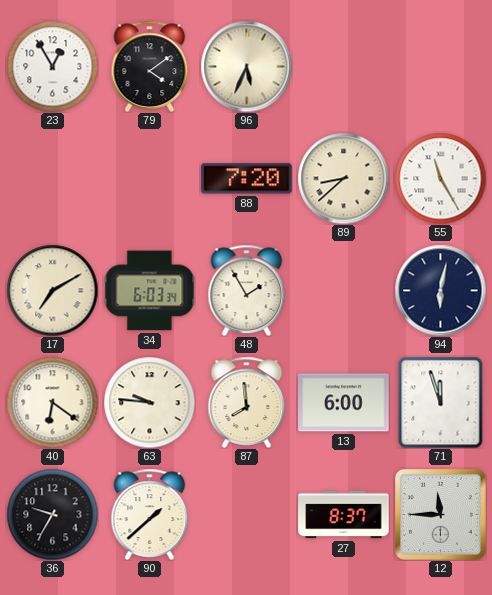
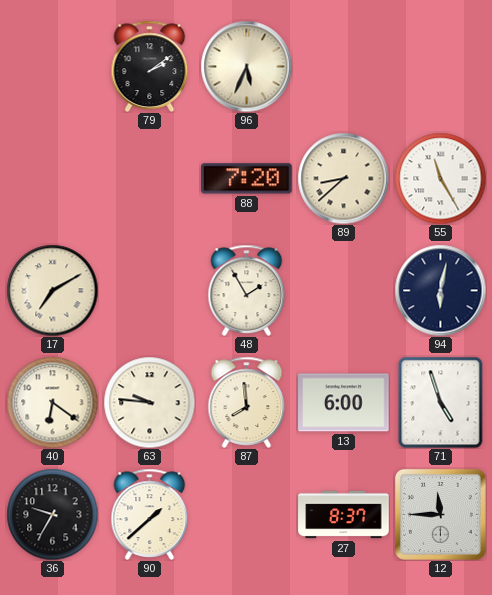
23: 12:55 -> none
79: 4:09 -> 2:09
34: 6:03 -> none
71: 11:57 -> 4:57
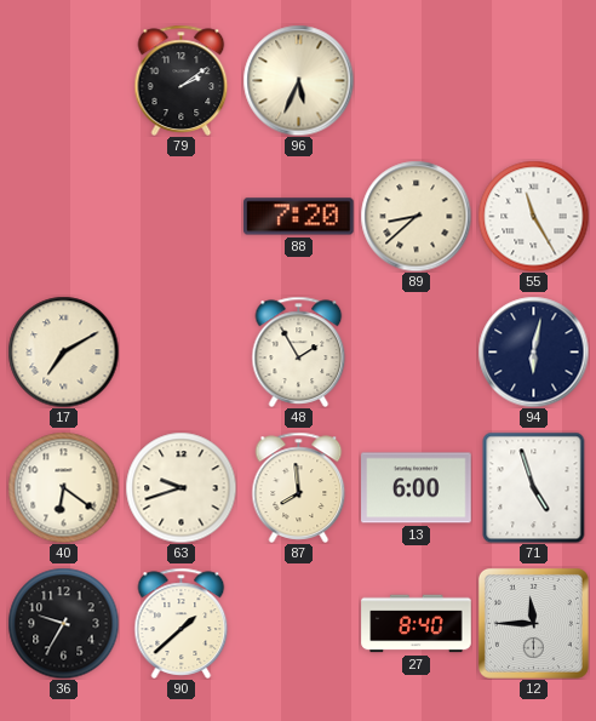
63: 9:46 -> 9:42
27: 8:37 -> 8:40
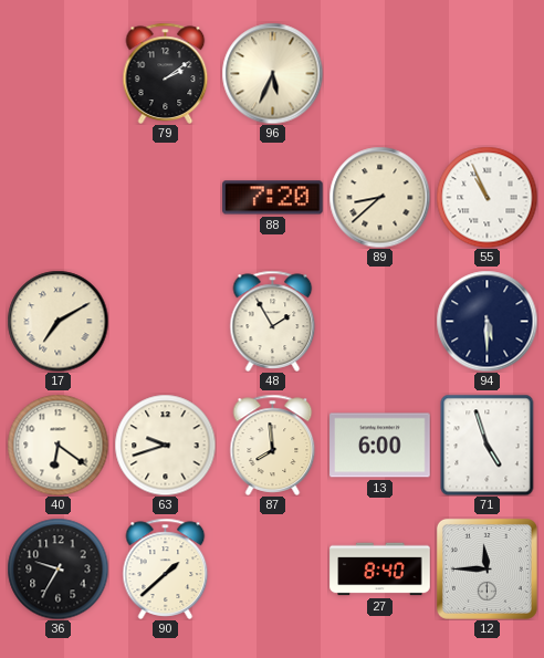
55: 11:25 -> 10:56
94: 6:02 -> 5:30
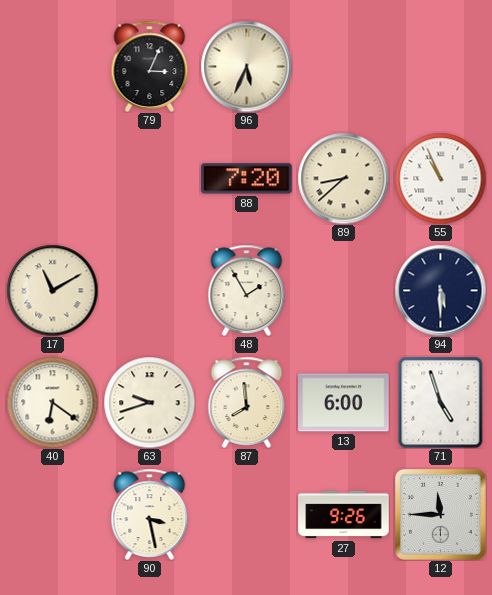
79: 2:09 -> 3:04
17: 7:10 -> 11:10
36: 9:35 -> none
90: 1:38 -> 3:28
27: 8:40 -> 9:26
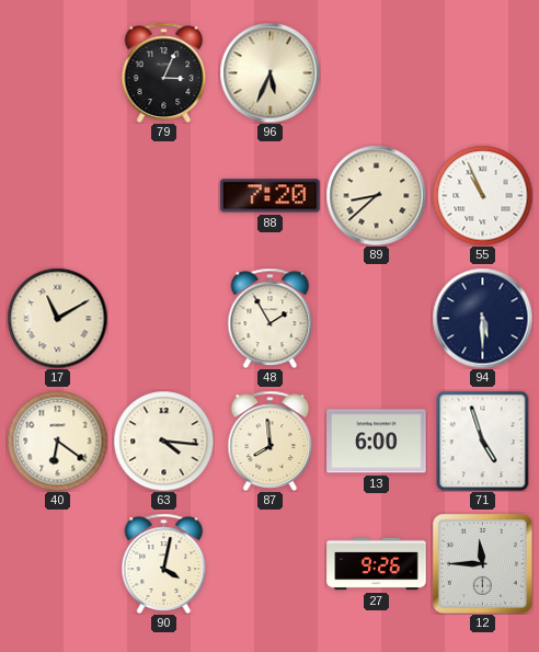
63: 9:42 -> 4:16
90: 3:28 -> 4:02
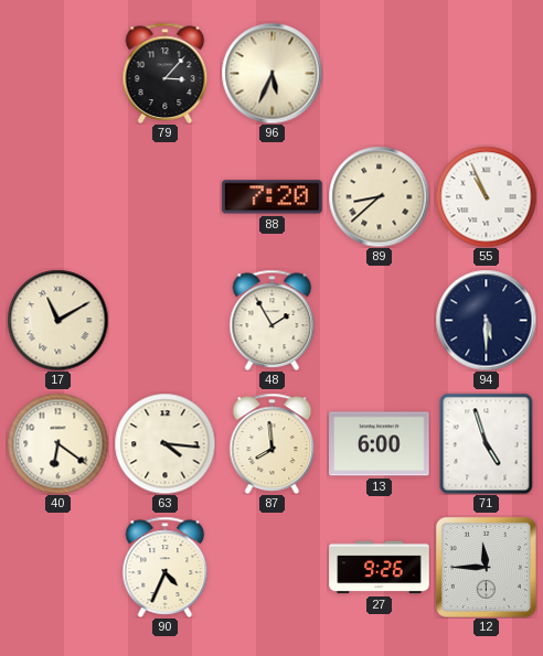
79: 3:04 -> 3:07
90: 4:02 -> 4:34
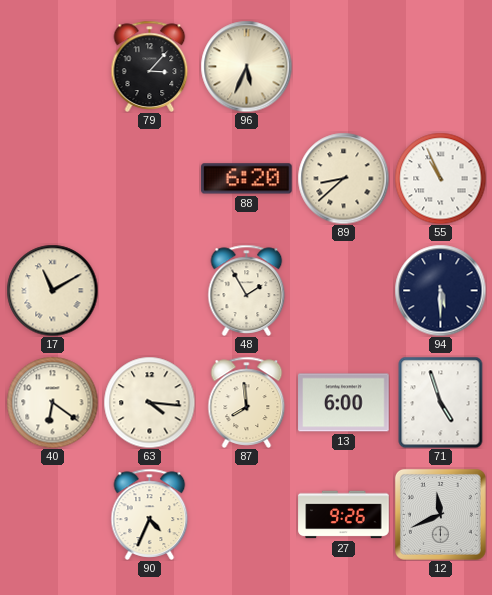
88: 7:20 -> 6:20
12: 11:45 -> 11:41
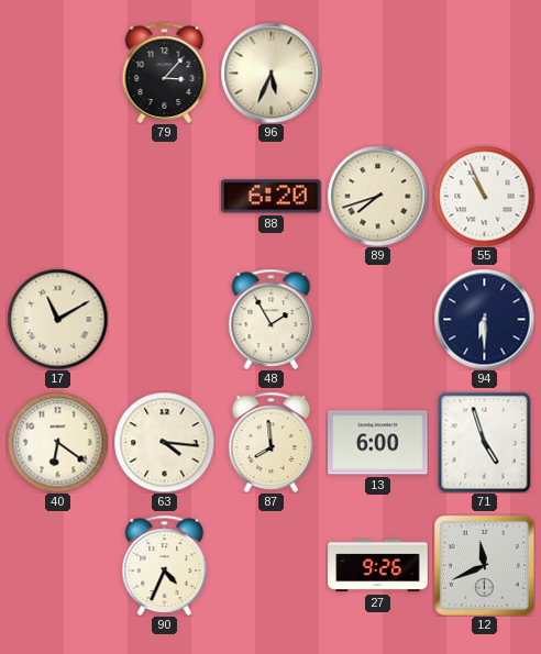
89: 8:38 -> 7:42
94: 5:30 -> 6:30
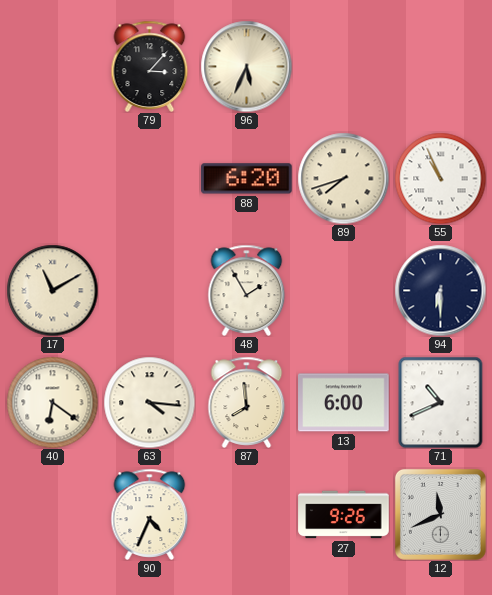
71: 4:57 -> 10:41
